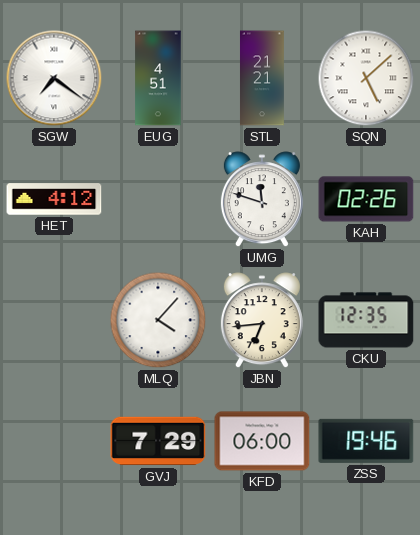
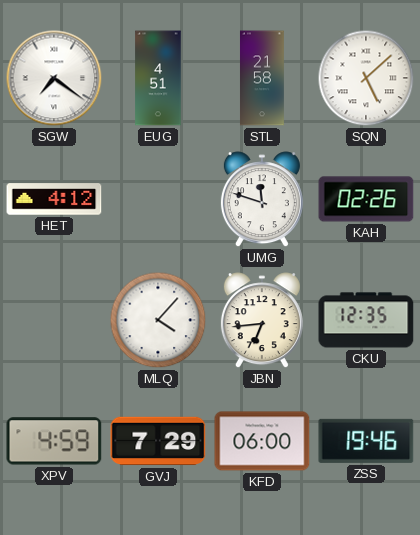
STL: 21:21 -> 21:58
XPV: none -> 4:59
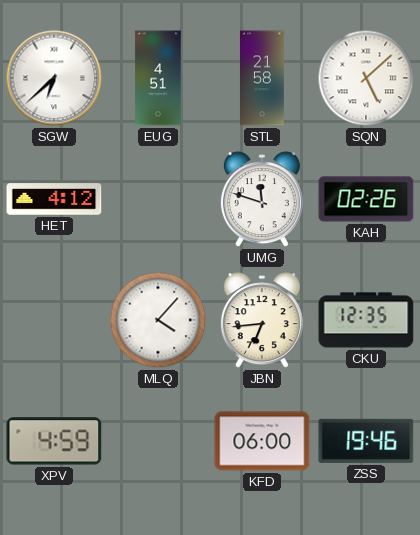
SGW: 7:21 -> 6:38
GVJ: 7:29 -> none
